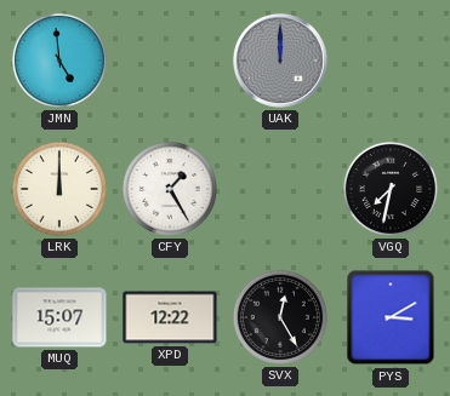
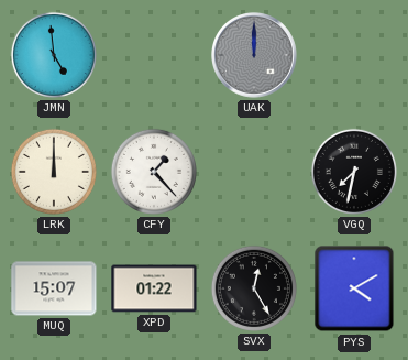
CFY: 1:25 -> 1:23
XPD: 12:22 -> 01:22
PYS: 3:10 -> 4:10
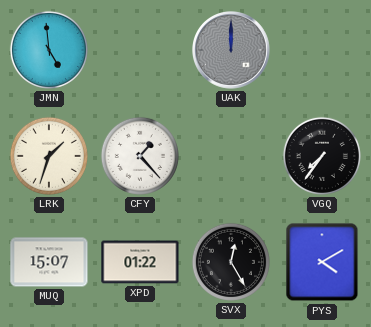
LRK: 12:00 -> 1:33
VGQ: 7:32 -> 7:36
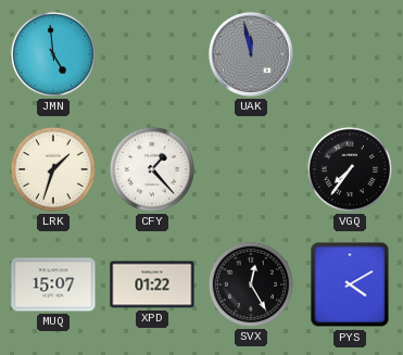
UAK: 12:00 -> 11:58
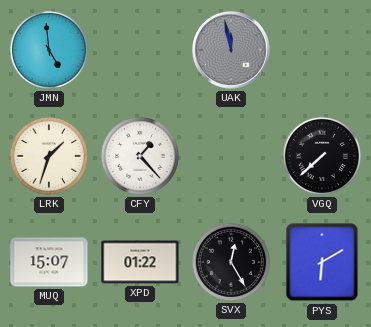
VGQ: 7:36 -> 7:38
PYS: 4:10 -> 6:10
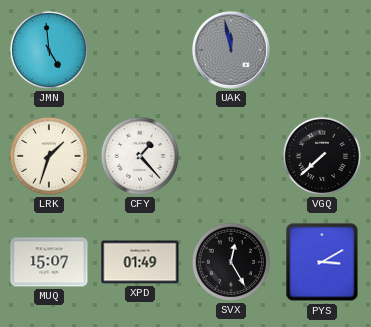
XPD: 01:22 -> 01:49
PYS: 6:10 -> 3:10
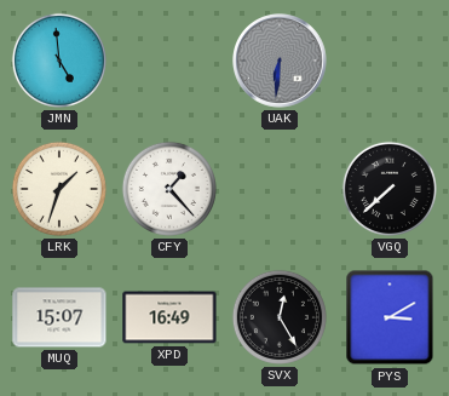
UAK: 11:58 -> 6:31
XPD: 01:49 -> 16:49
